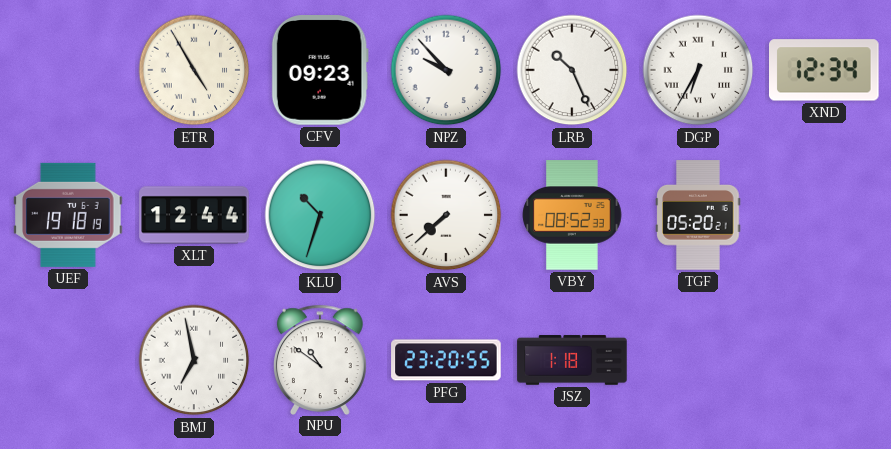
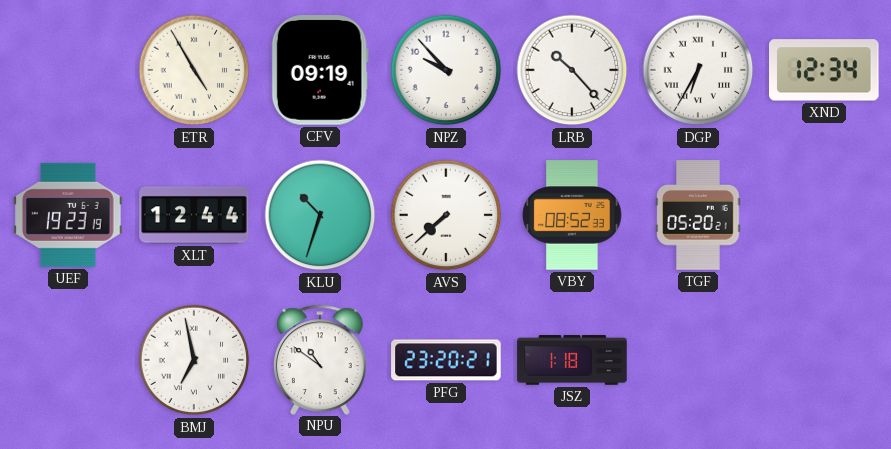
CFV: 09:23 -> 09:19
LRB: 10:26 -> 10:23
UEF: 19:18 -> 19:23
PFG: 23:20:55 -> 23:20:21
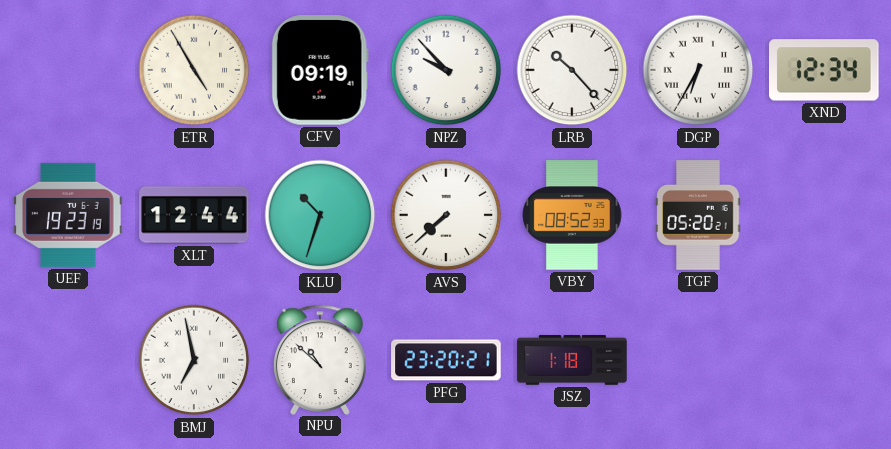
NPU: 10:51 -> 10:52
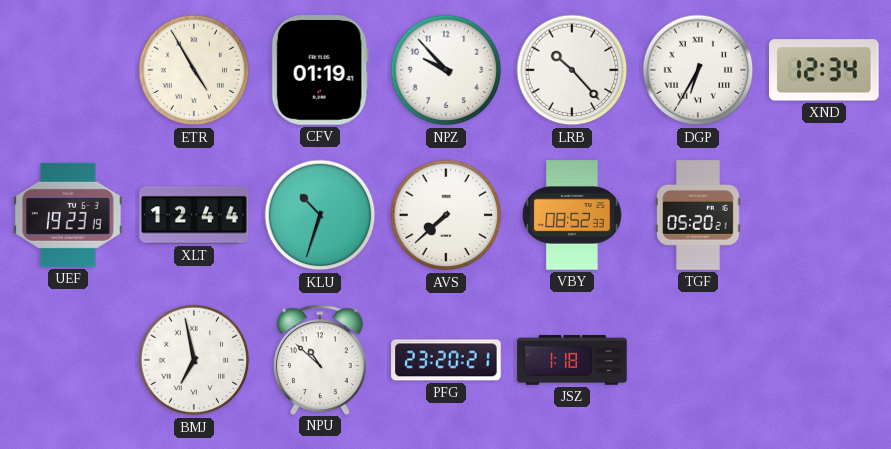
CFV: 09:19 -> 01:19
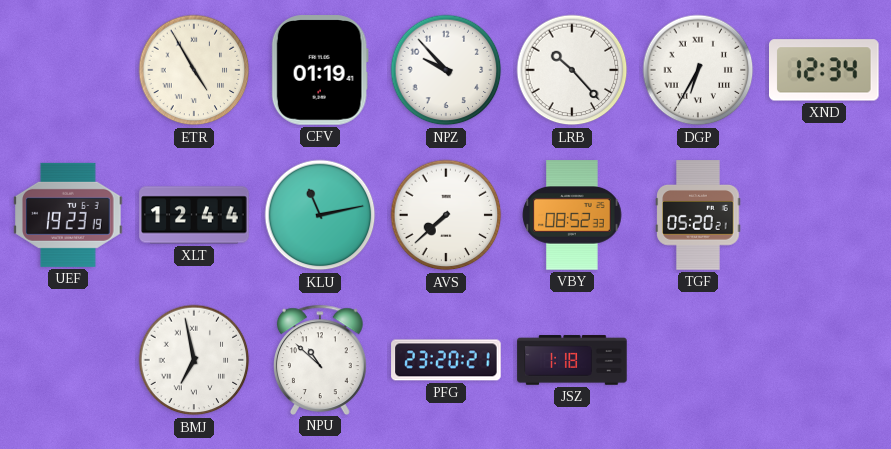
KLU: 10:33 -> 11:13
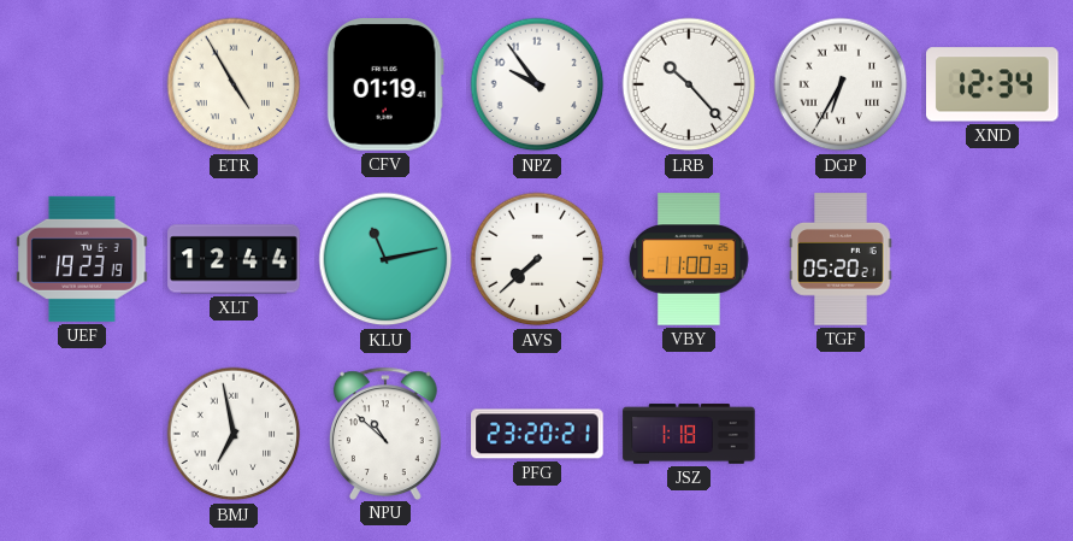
NPZ: 9:53 -> 9:54
VBY: 08:52 -> 11:00
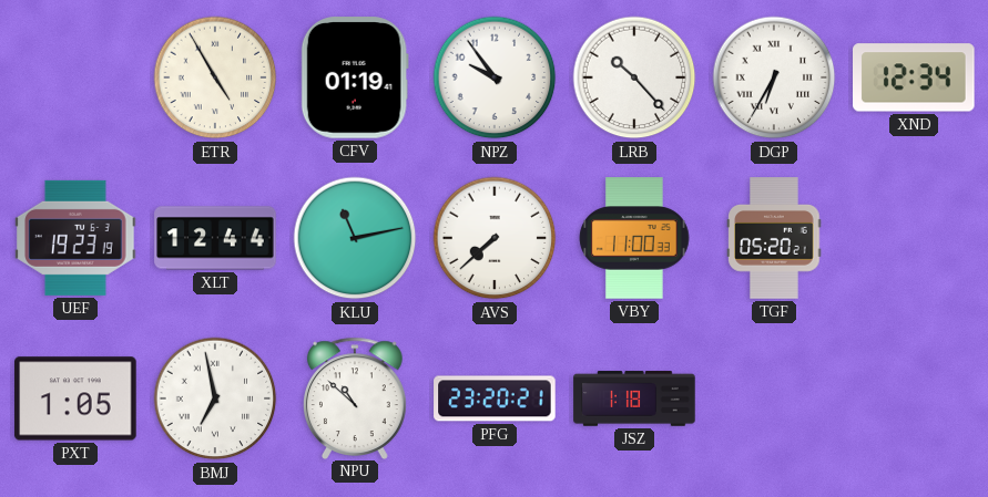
PXT: none -> 1:05
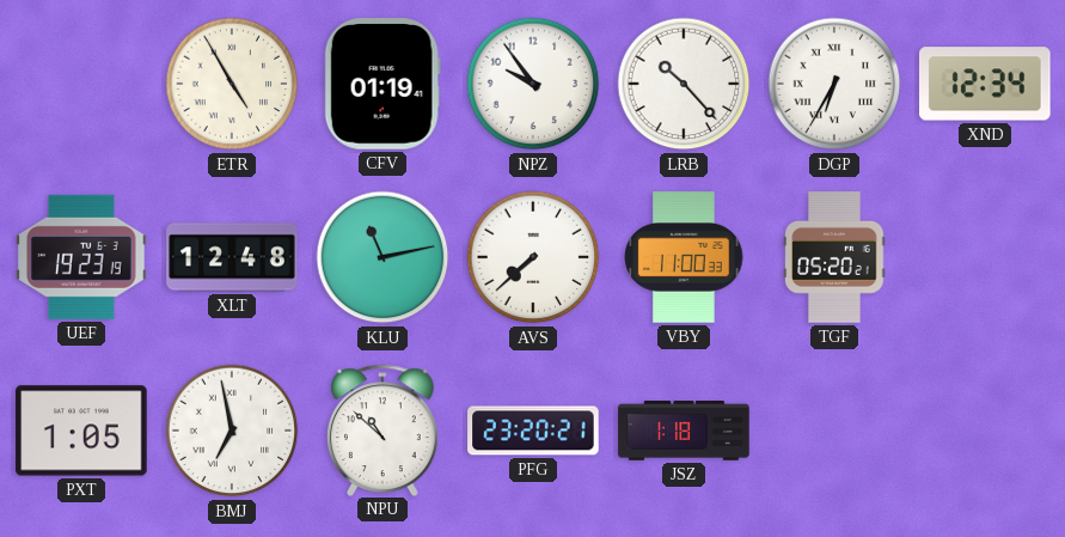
XLT: 12:44 -> 12:48
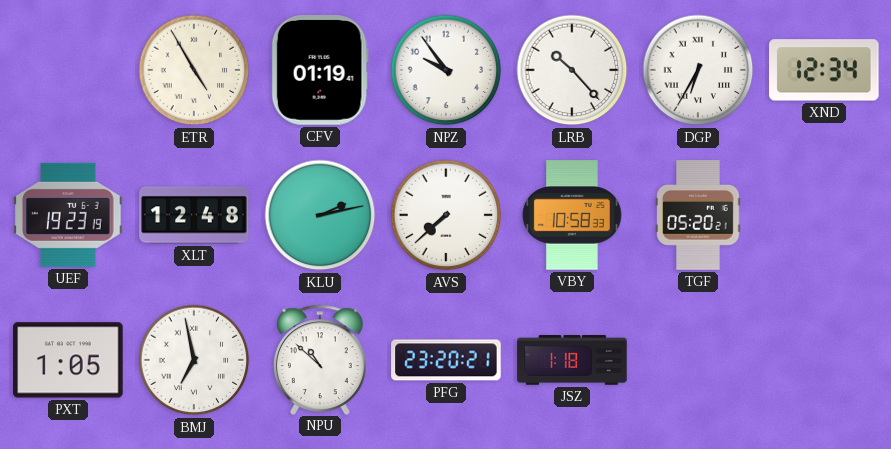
KLU: 11:13 -> 2:13
VBY: 11:00 -> 10:58
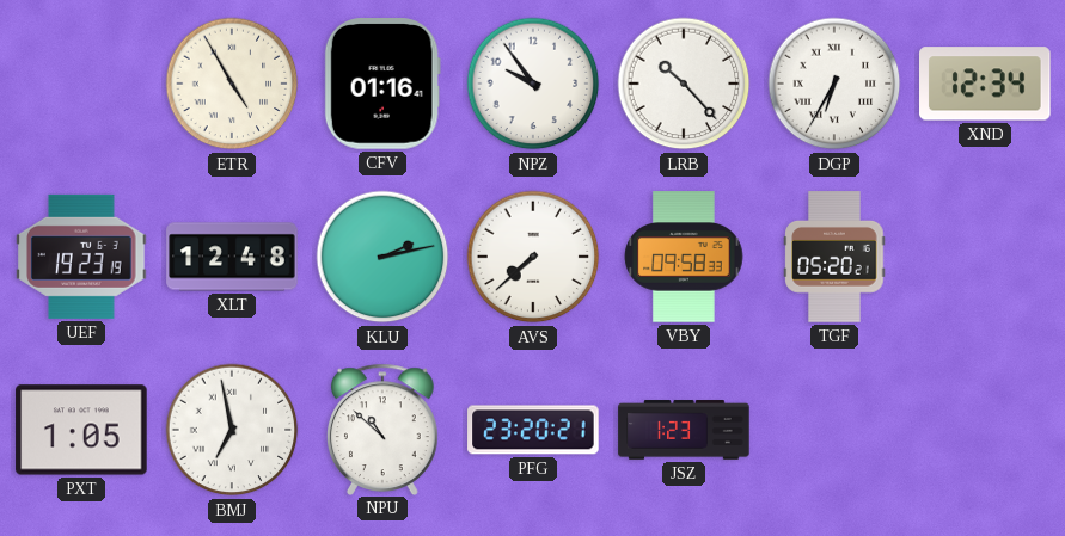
CFV: 01:19 -> 01:16
VBY: 10:58 -> 09:58
JSZ: 1:18 -> 1:23
